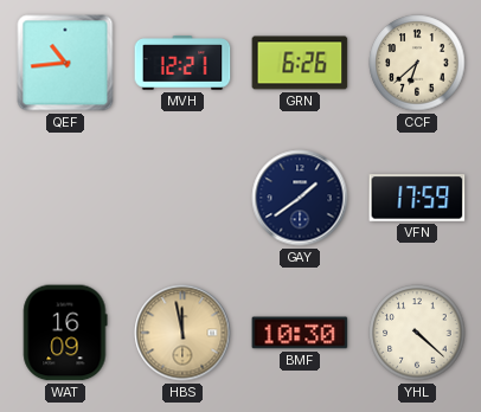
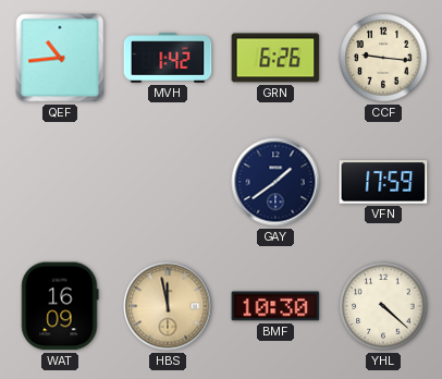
MVH: 12:21 -> 1:42
CCF: 6:38 -> 9:16
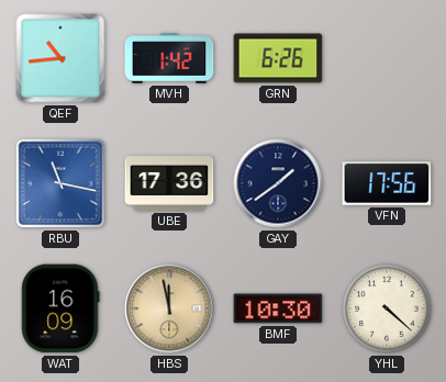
CCF: 9:16 -> none
RBU: none -> 11:17
UBE: none -> 17:36
VFN: 17:59 -> 17:56
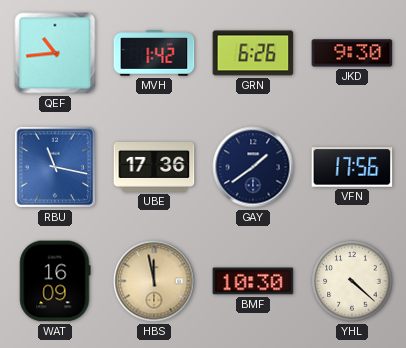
JKD: none -> 9:30
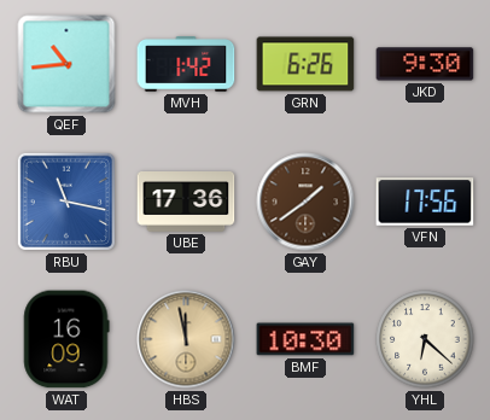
GAY dial: navy -> brown
YHL: 4:22 -> 6:22
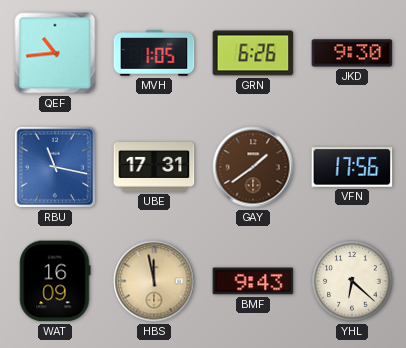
MVH: 1:42 -> 1:05
UBE: 17:36 -> 17:31
BMF: 10:30 -> 9:43
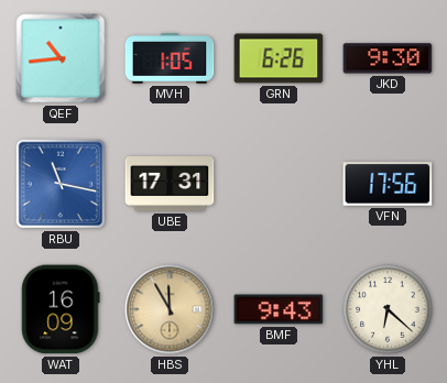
GAY: 1:39 -> none
HBS: 11:58 -> 11:55
